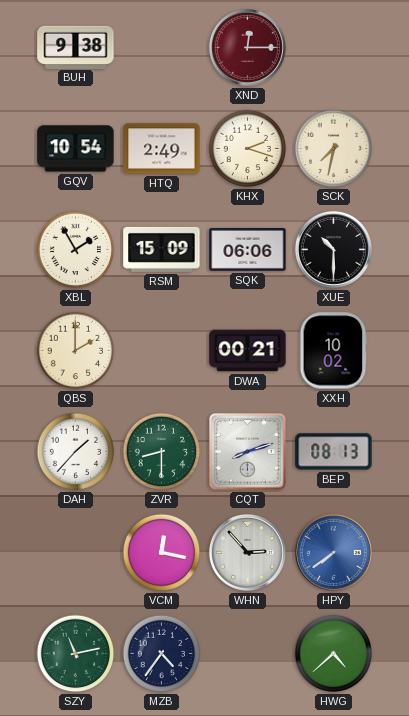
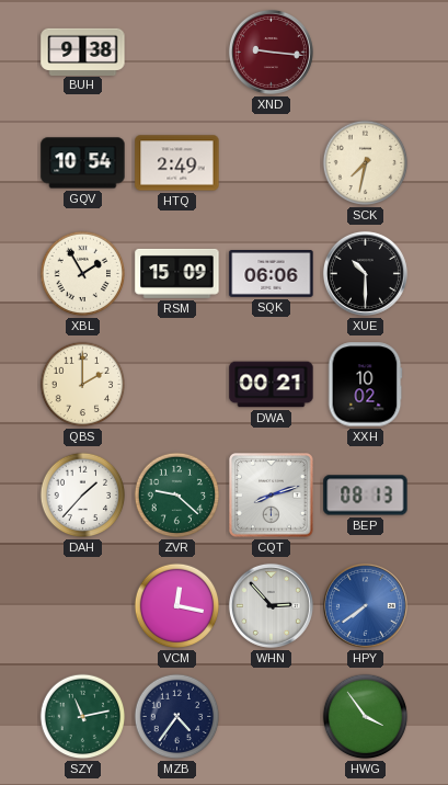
XND: 12:15 -> 9:16
KHX: 2:18 -> none
ZVR: 8:30 -> 9:22
HWG: 4:38 -> 3:54
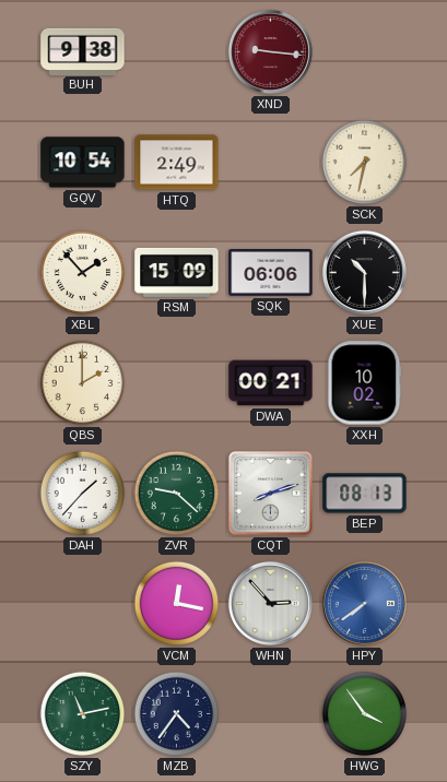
XBL: 1:55 -> 1:53
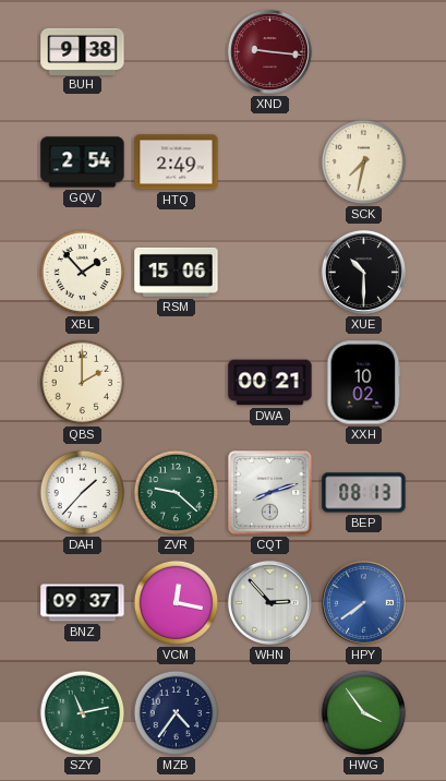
GQV: 10:54 -> 2:54
RSM: 15:09 -> 15:06
SQK: 06:06 -> none
BNZ: none -> 09:37
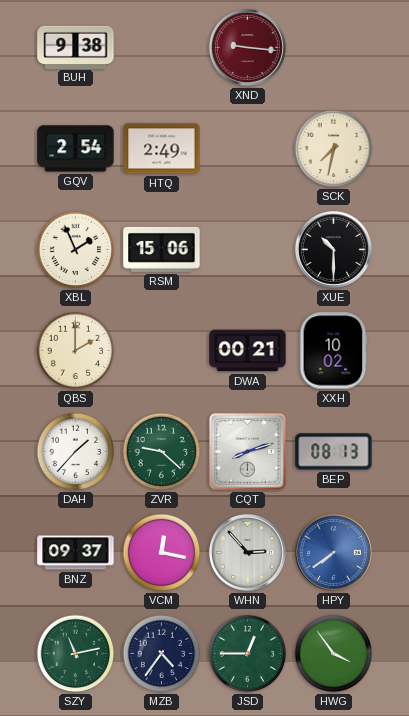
XBL: 1:53 -> 1:56
JSD: none -> 12:45
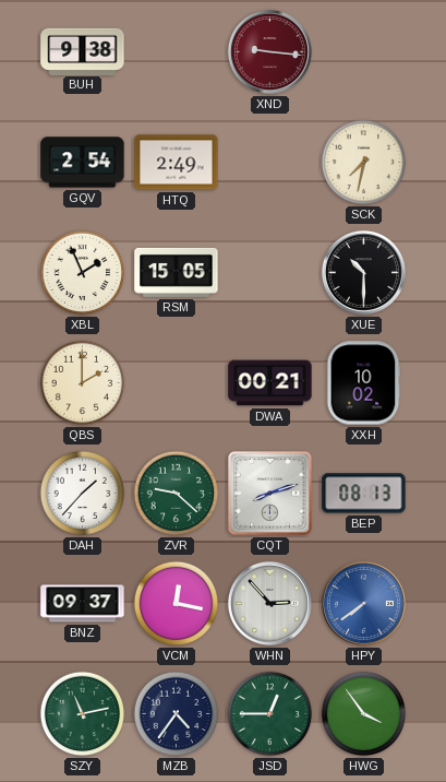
RSM: 15:06 -> 15:05
